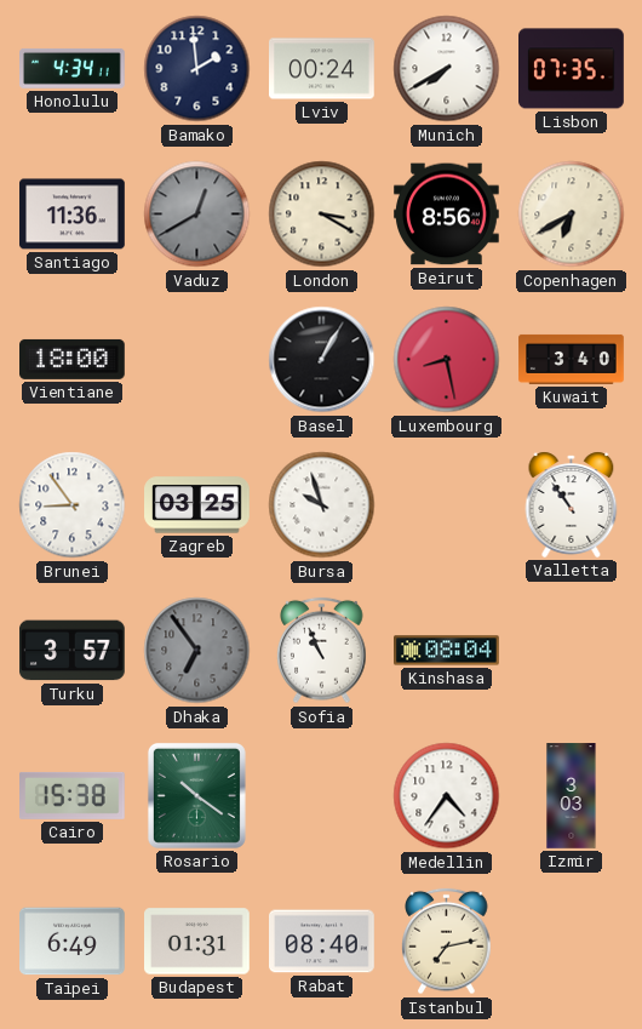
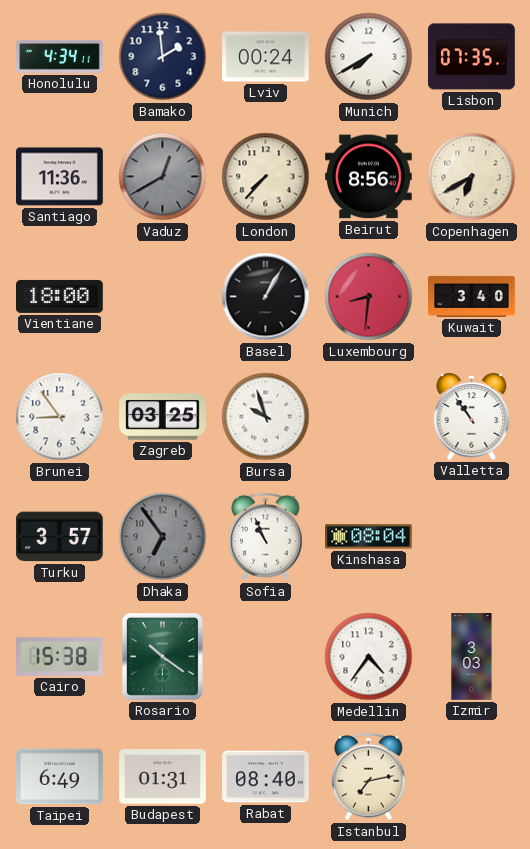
London: 3:20 -> 7:37
Luxembourg: 8:28 -> 8:31
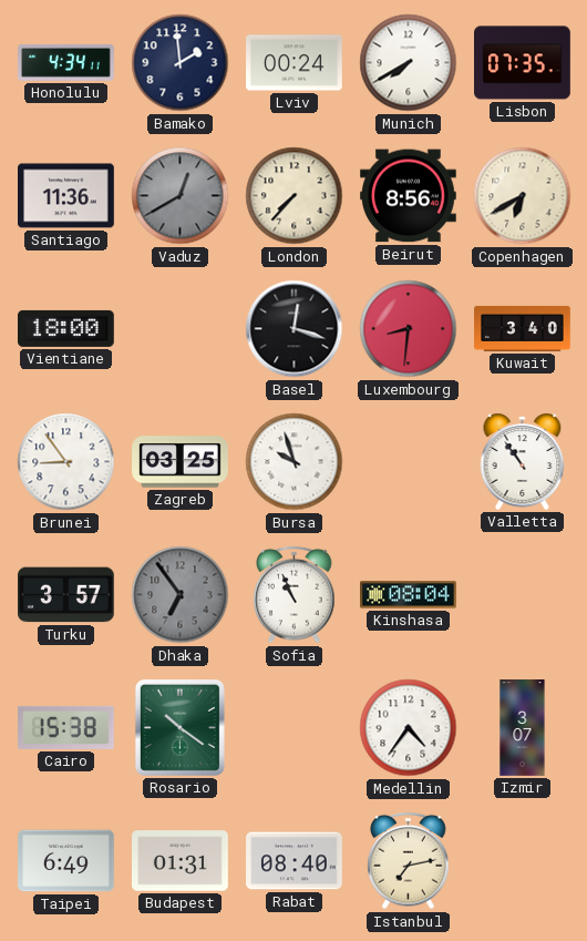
Basel: 1:05 -> 12:18
Izmir: 3:03 -> 3:07
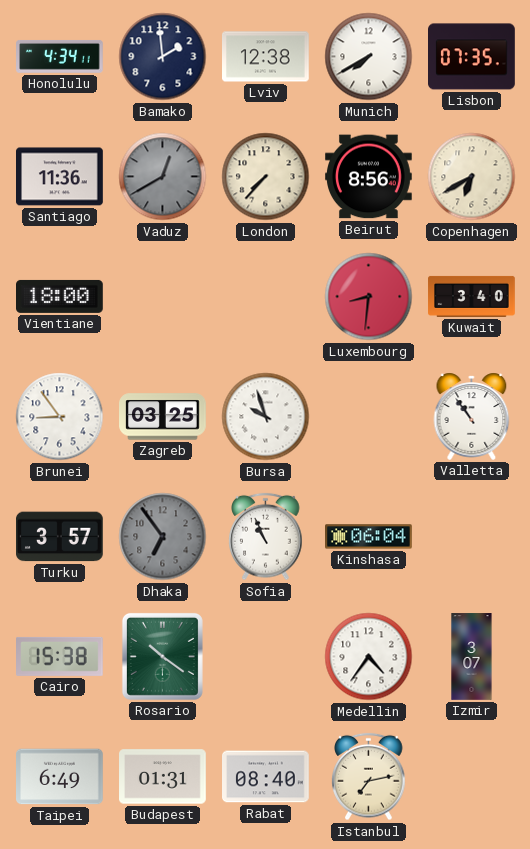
Lviv: 00:24 -> 12:38
Basel: 12:18 -> none
Kinshasa: 08:04 -> 06:04
